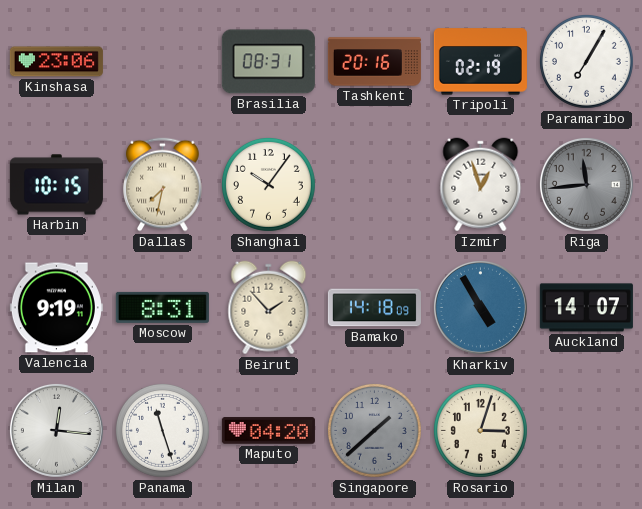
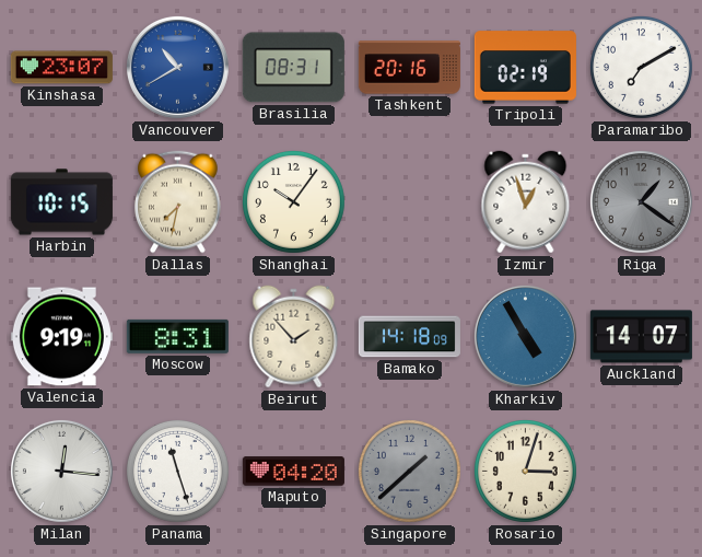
Kinshasa: 23:06 -> 23:07
Vancouver: none -> 10:40
Paramaribo: 7:05 -> 7:10
Riga: 11:44 -> 1:21
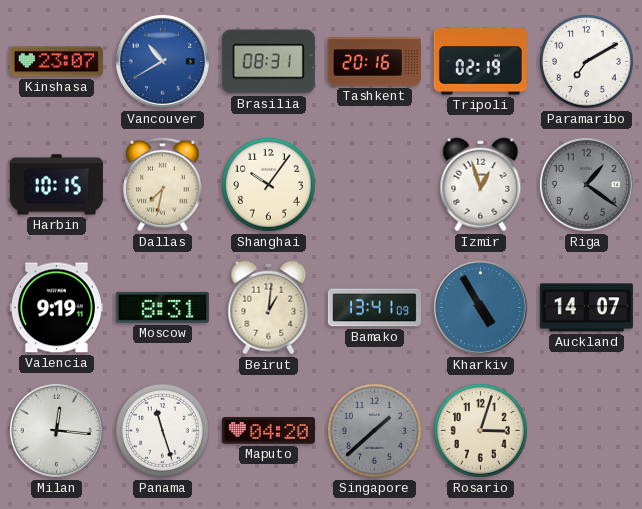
Beirut: 1:53 -> 1:01
Bamako: 14:18 -> 13:41
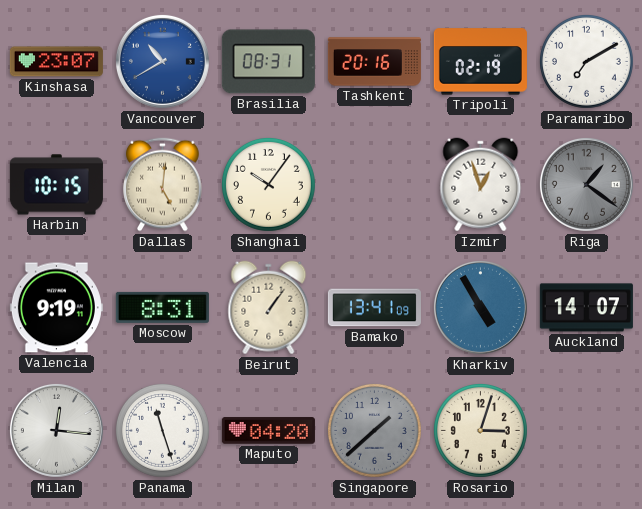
Dallas: 7:32 -> 5:01
Beirut: 1:01 -> 1:06
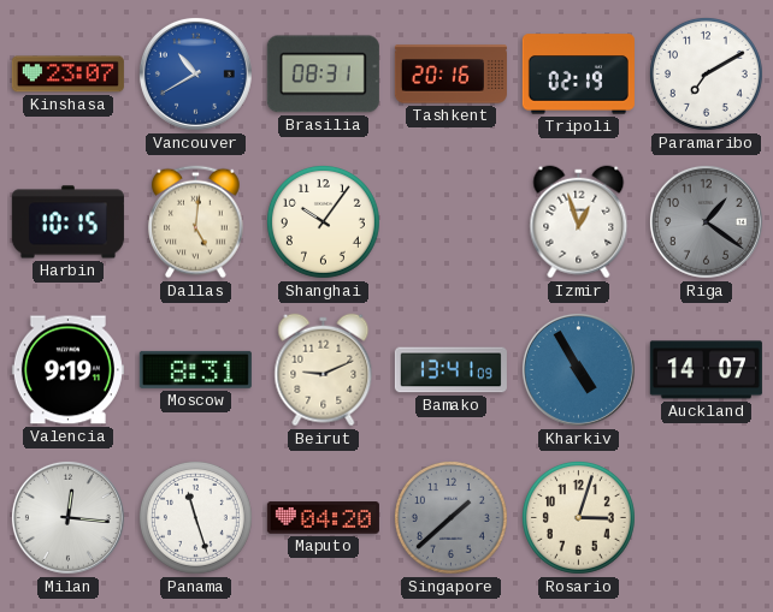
Beirut: 1:06 -> 9:11
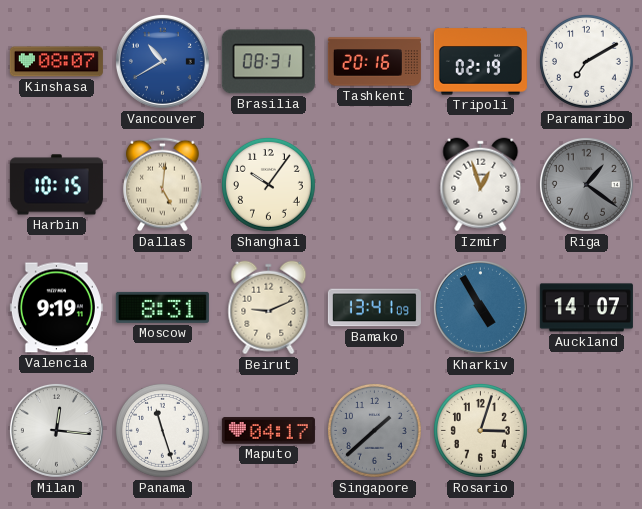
Kinshasa: 23:07 -> 08:07
Maputo: 04:20 -> 04:17
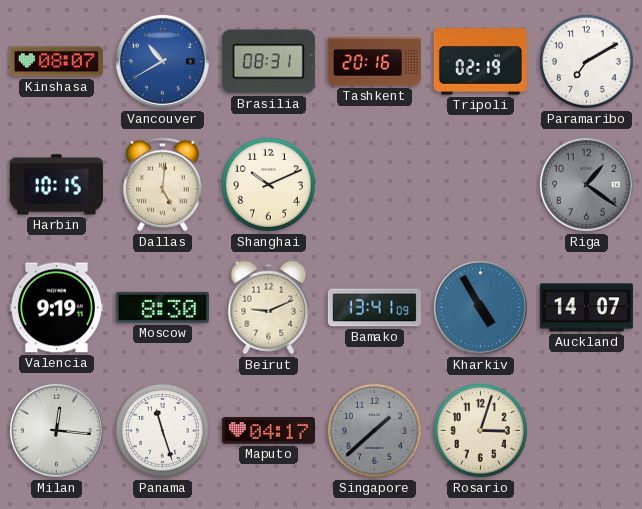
Shanghai: 10:06 -> 10:11
Izmir: 12:57 -> none
Moscow: 8:31 -> 8:30
